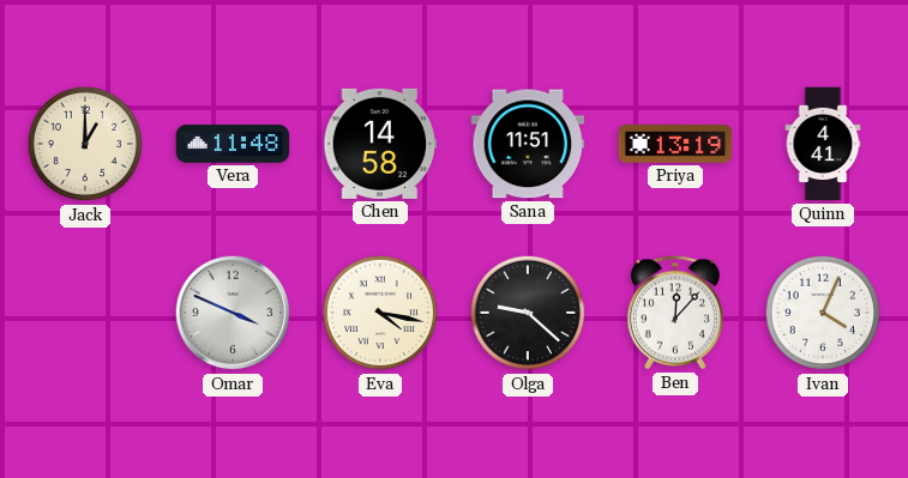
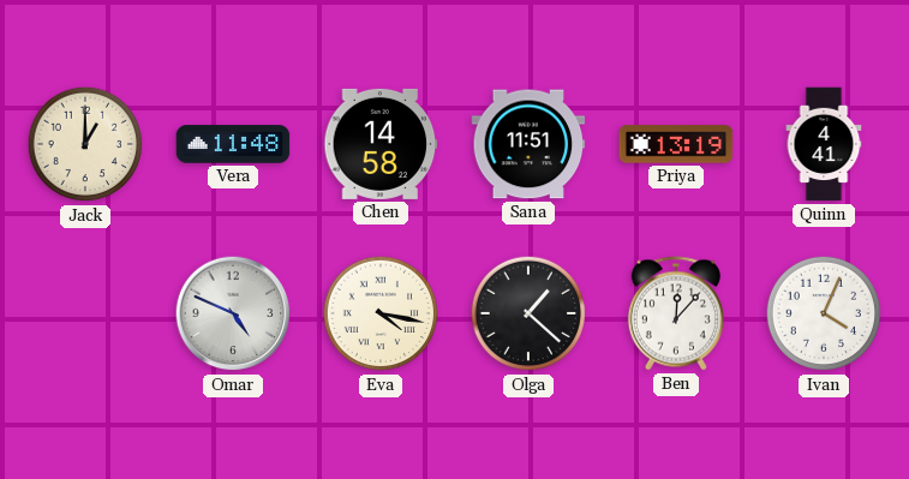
Omar: 3:49 -> 4:49
Olga: 9:22 -> 1:22
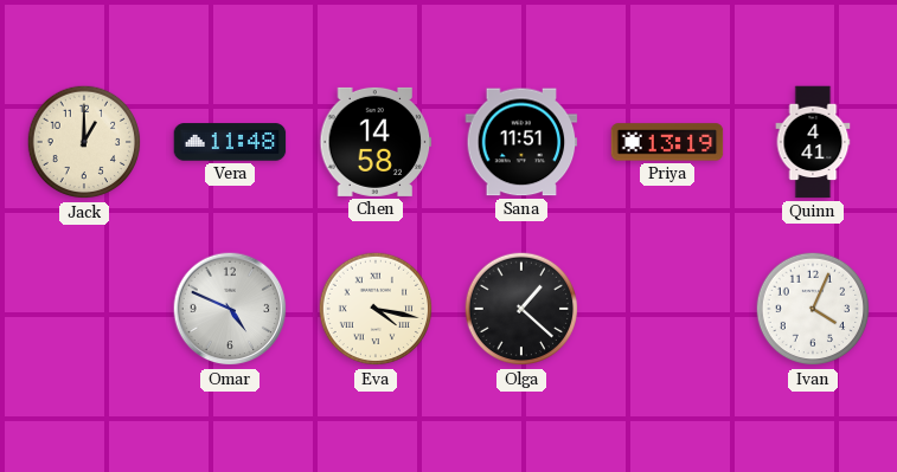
Ben: 12:07 -> none
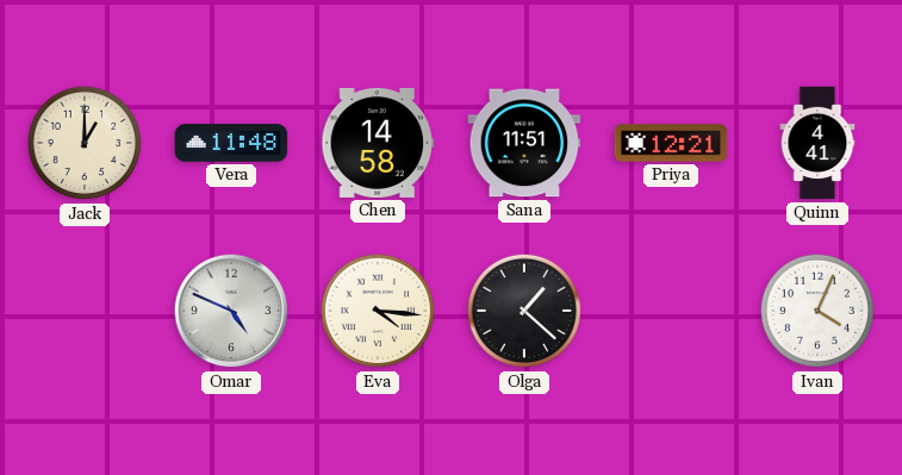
Priya: 13:19 -> 12:21
Eva: 4:17 -> 4:16
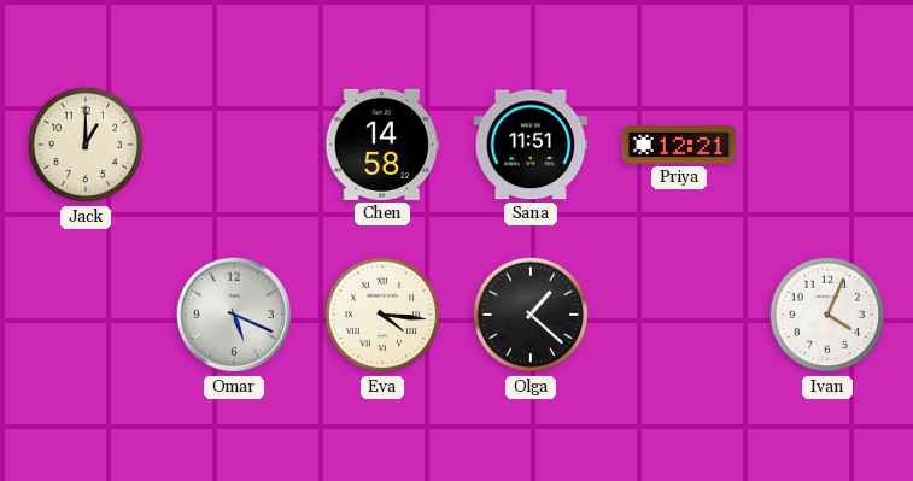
Vera: 11:48 -> none
Quinn: 4:41 -> none
Omar: 4:49 -> 5:19
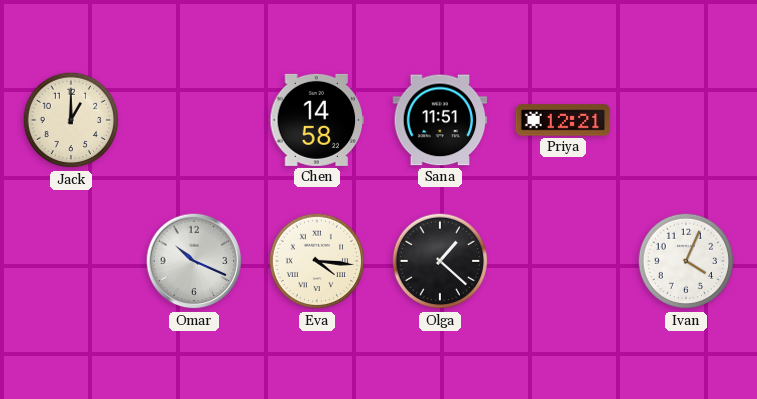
Omar: 5:19 -> 10:19
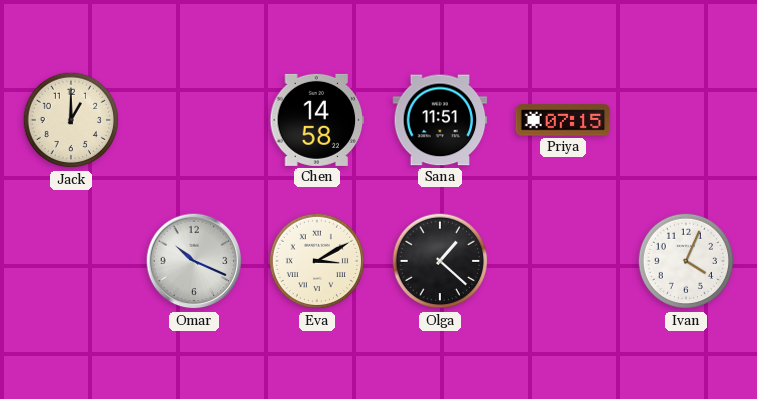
Priya: 12:21 -> 07:15
Eva: 4:16 -> 3:10
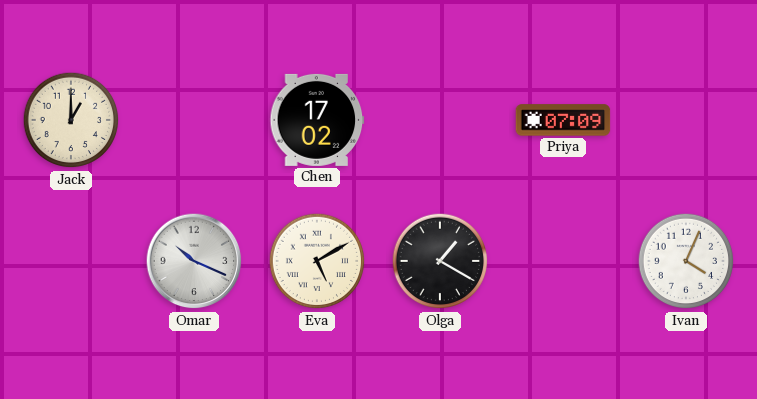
Chen: 14:58 -> 17:02
Sana: 11:51 -> none
Priya: 07:15 -> 07:09
Eva: 3:10 -> 5:10
Olga: 1:22 -> 1:20
